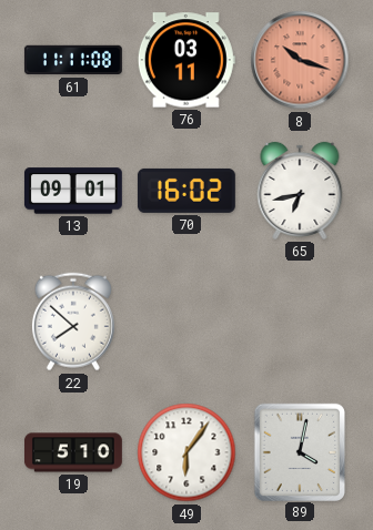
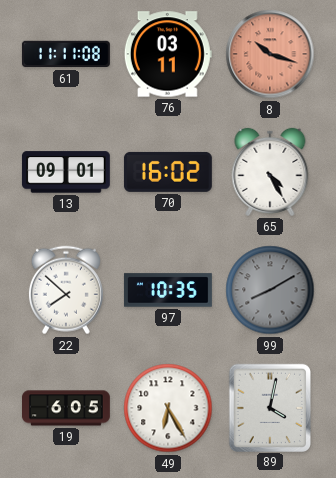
65: 6:43 -> 4:25
97: none -> 10:35
99: none -> 8:10
19: 5:10 -> 6:05
49: 6:06 -> 6:25
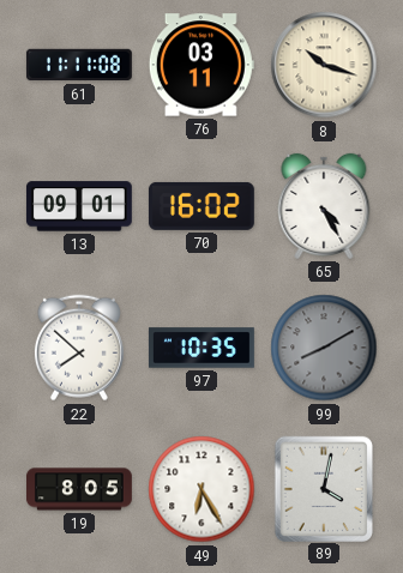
8 dial: salmon -> cream
19: 6:05 -> 8:05
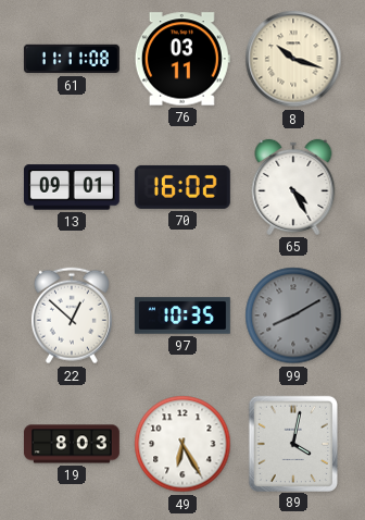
22: 7:52 -> 12:52
19: 8:05 -> 8:03
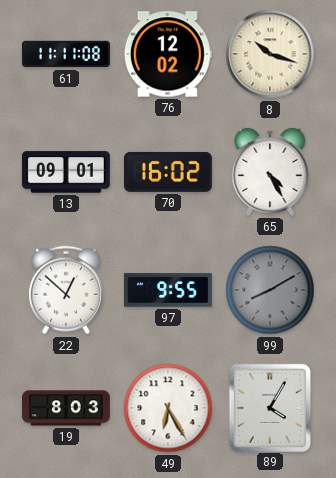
76: 03:11 -> 12:02
97: 10:35 -> 9:55
89: 4:02 -> 4:05
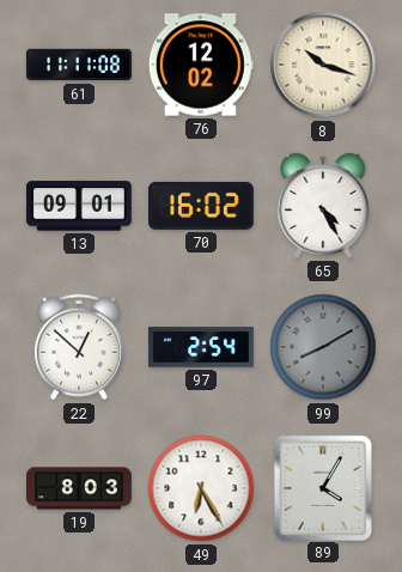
97: 9:55 -> 2:54
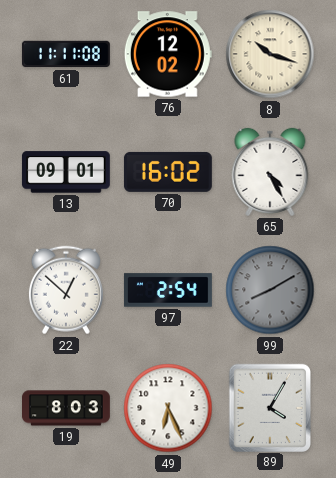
49: 6:25 -> 6:26
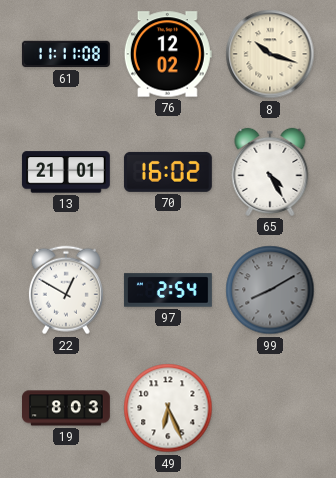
13: 09:01 -> 21:01
22: 12:52 -> 12:50
89: 4:05 -> none
